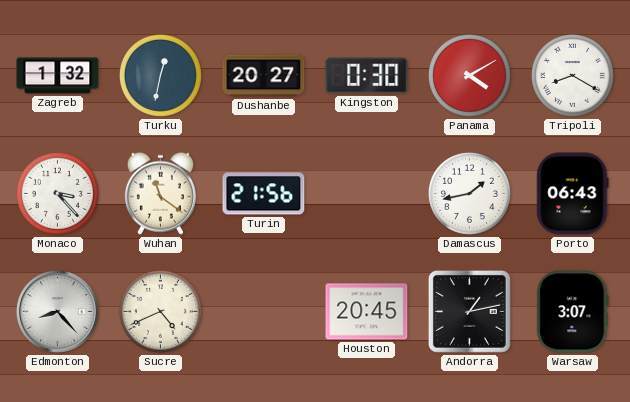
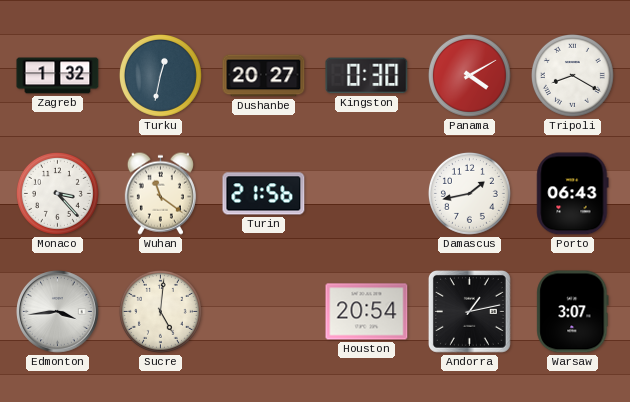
Edmonton: 8:23 -> 3:44
Sucre: 4:41 -> 5:01
Houston: 20:45 -> 20:54
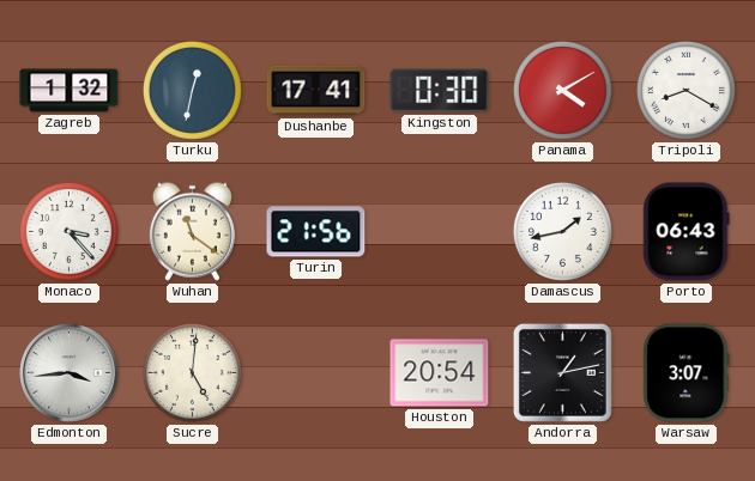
Dushanbe: 20:27 -> 17:41
